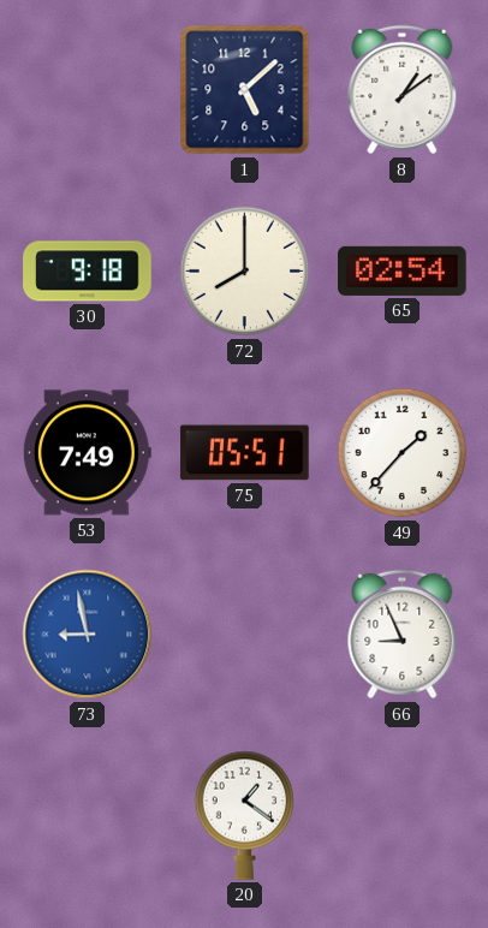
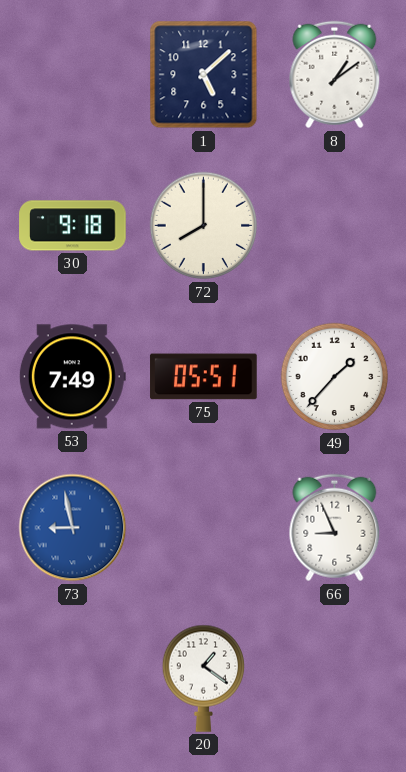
65: 02:54 -> none
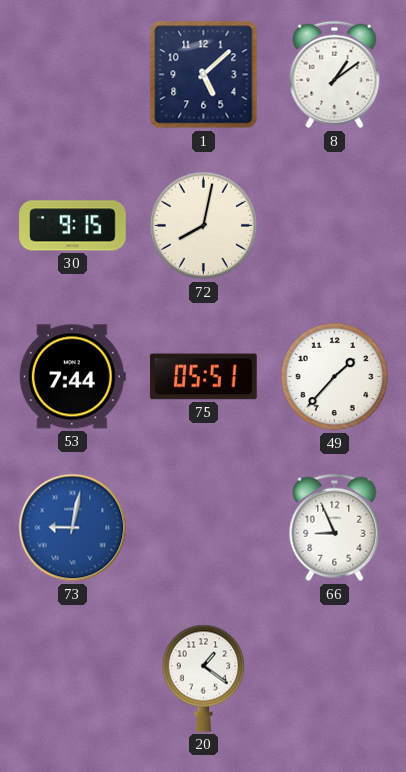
30: 9:18 -> 9:15
72: 8:00 -> 8:02
53: 7:49 -> 7:44
73: 8:58 -> 9:02
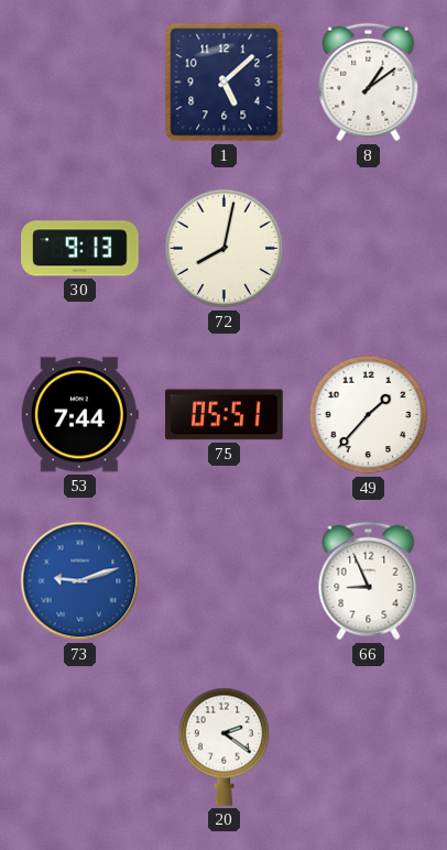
30: 9:15 -> 9:13
73: 9:02 -> 9:12
20: 1:21 -> 2:21
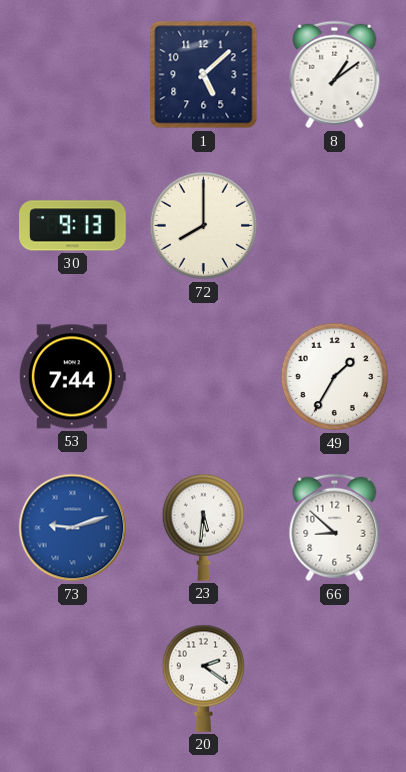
72: 8:02 -> 8:00
75: 05:51 -> none
49: 1:37 -> 1:35
23: none -> 5:31
66: 8:56 -> 8:52
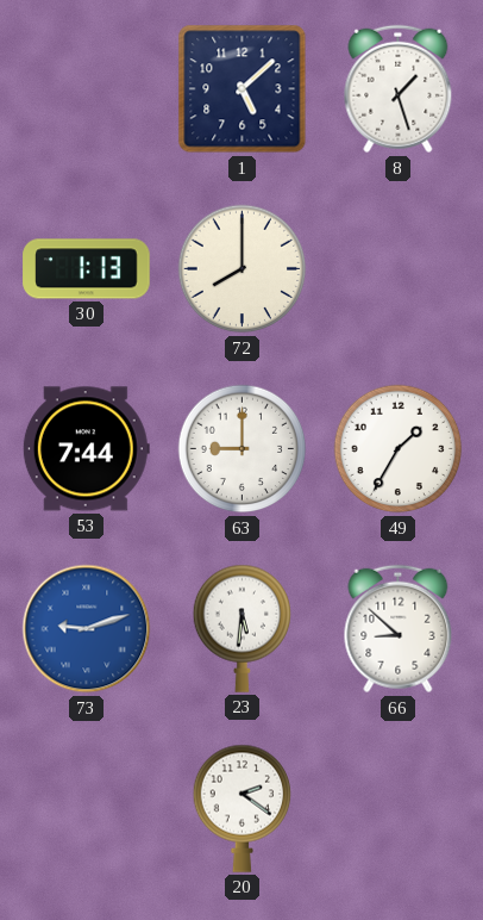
8: 1:09 -> 1:27
30: 9:13 -> 1:13
63: none -> 9:00
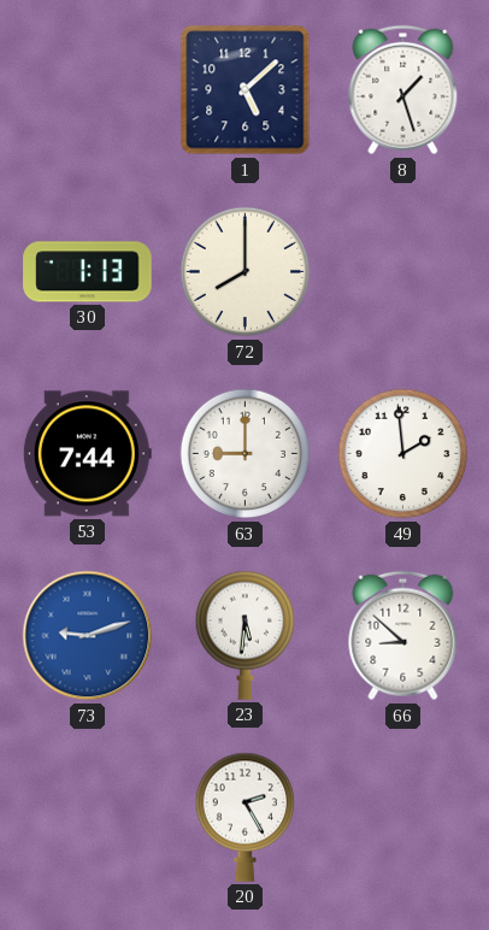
49: 1:35 -> 1:59
20: 2:21 -> 2:25
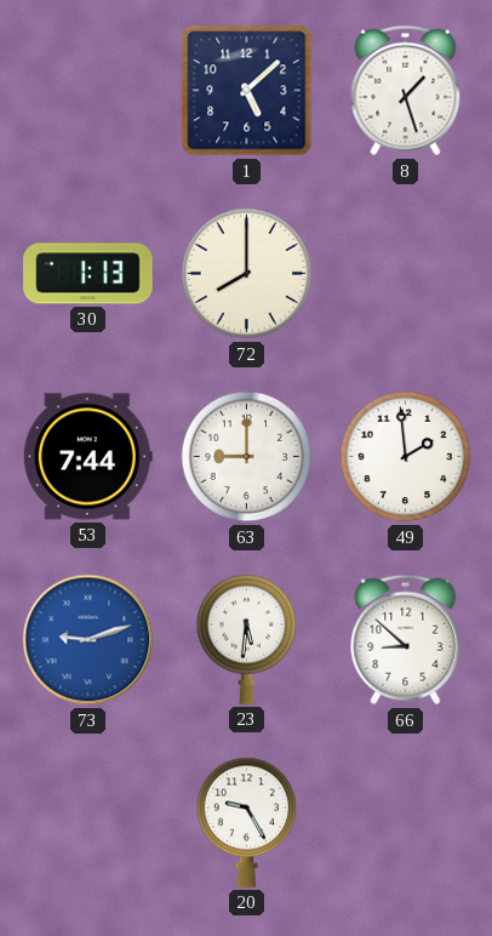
20: 2:25 -> 9:25
